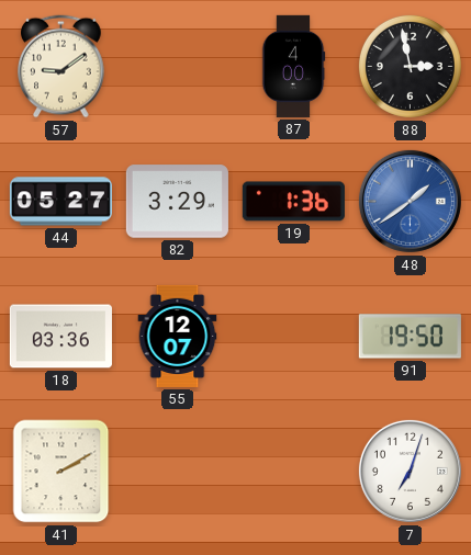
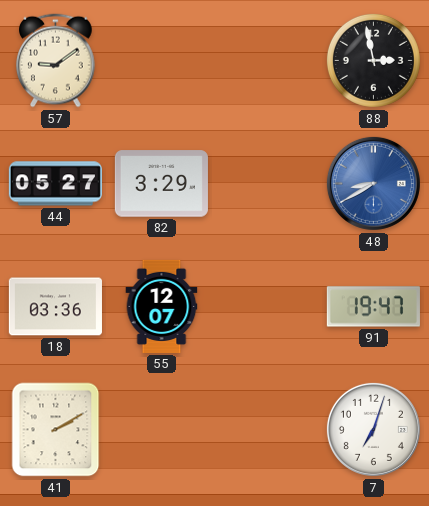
87: 4:00 -> none
19: 1:36 -> none
48: 1:39 -> 8:40
91: 19:50 -> 19:47
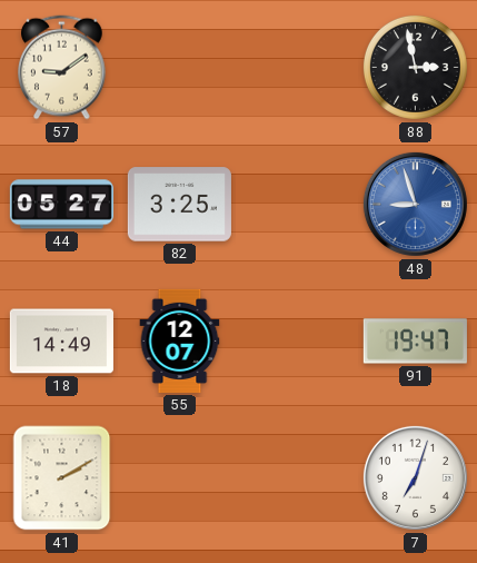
82: 3:29 -> 3:25
48: 8:40 -> 8:57
18: 03:36 -> 14:49
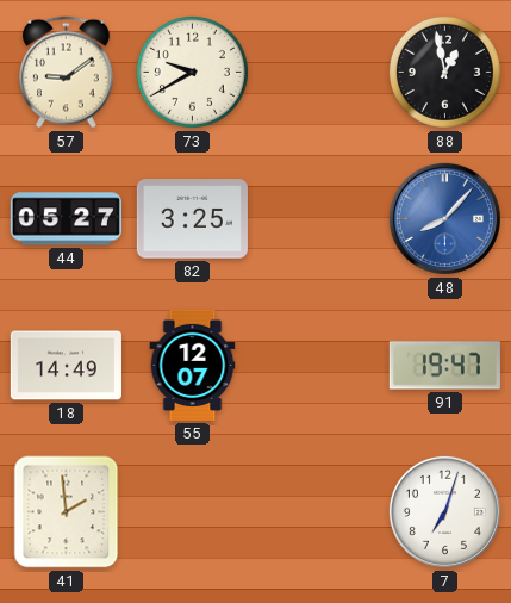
73: none -> 9:40
88: 2:58 -> 12:58
48: 8:57 -> 8:07
41: 2:10 -> 1:59
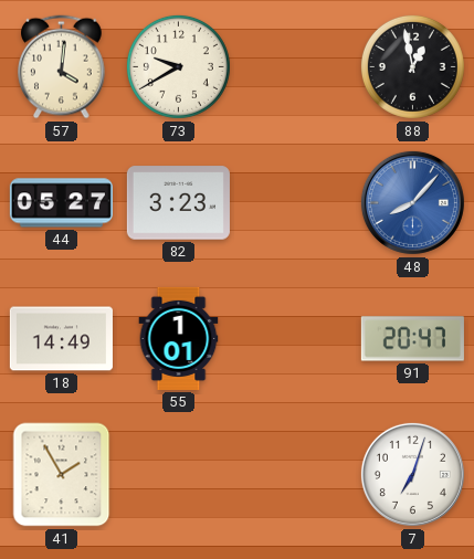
57: 9:09 -> 4:01
82: 3:25 -> 3:23
55: 12:07 -> 1:01
91: 19:47 -> 20:47
41: 1:59 -> 1:55
